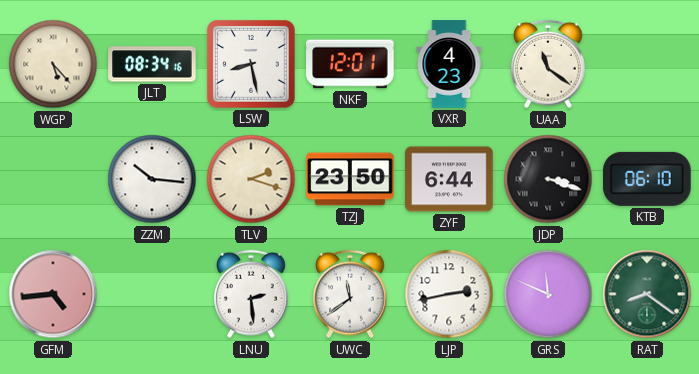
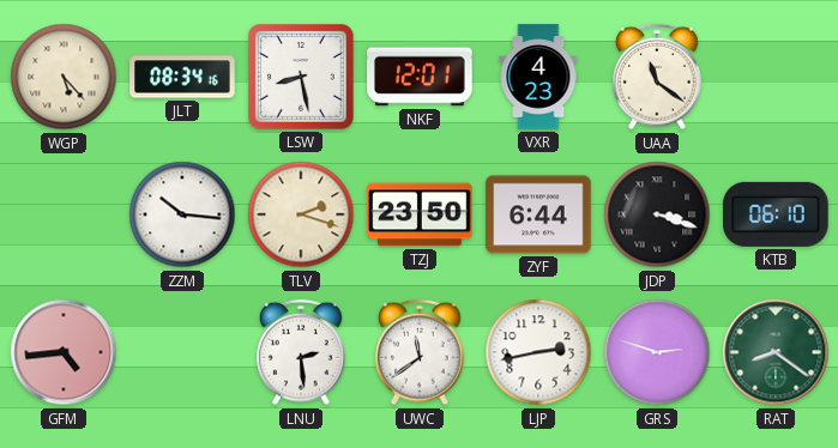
GRS: 11:49 -> 2:48
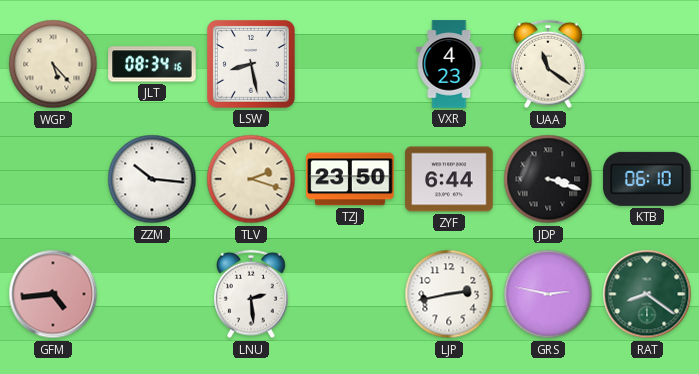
NKF: 12:01 -> none
UWC: 11:39 -> none
GRS: 2:48 -> 2:47
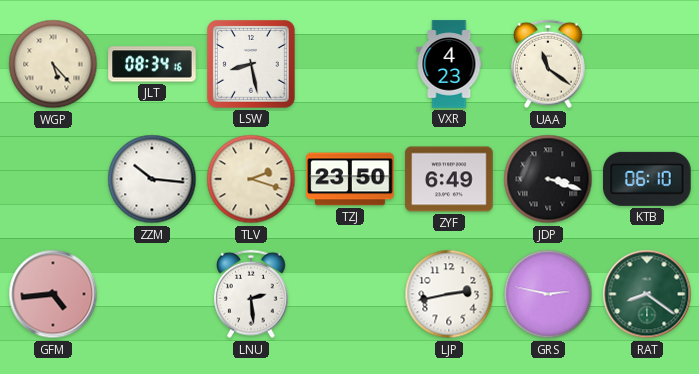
ZYF: 6:44 -> 6:49
